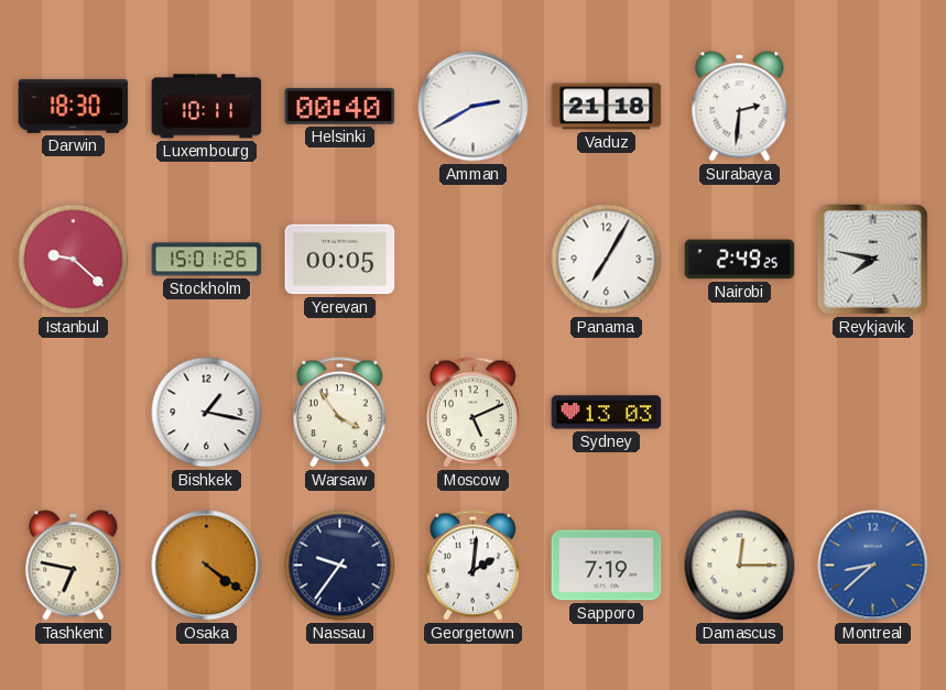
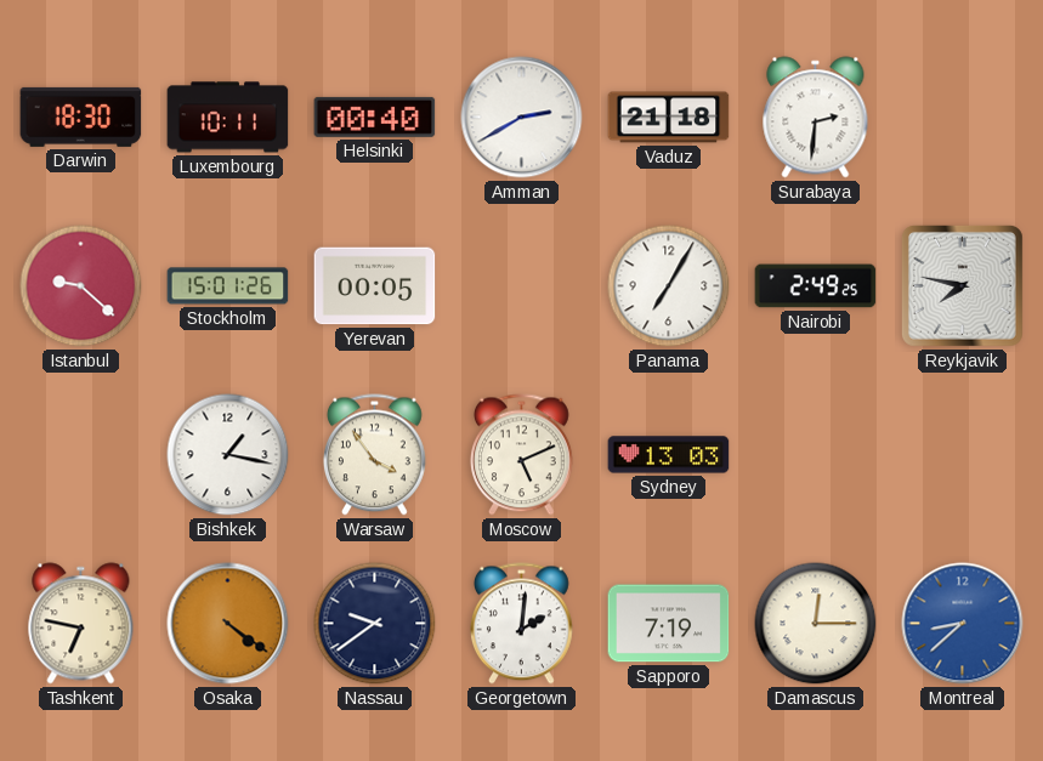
Nassau: 9:36 -> 9:39
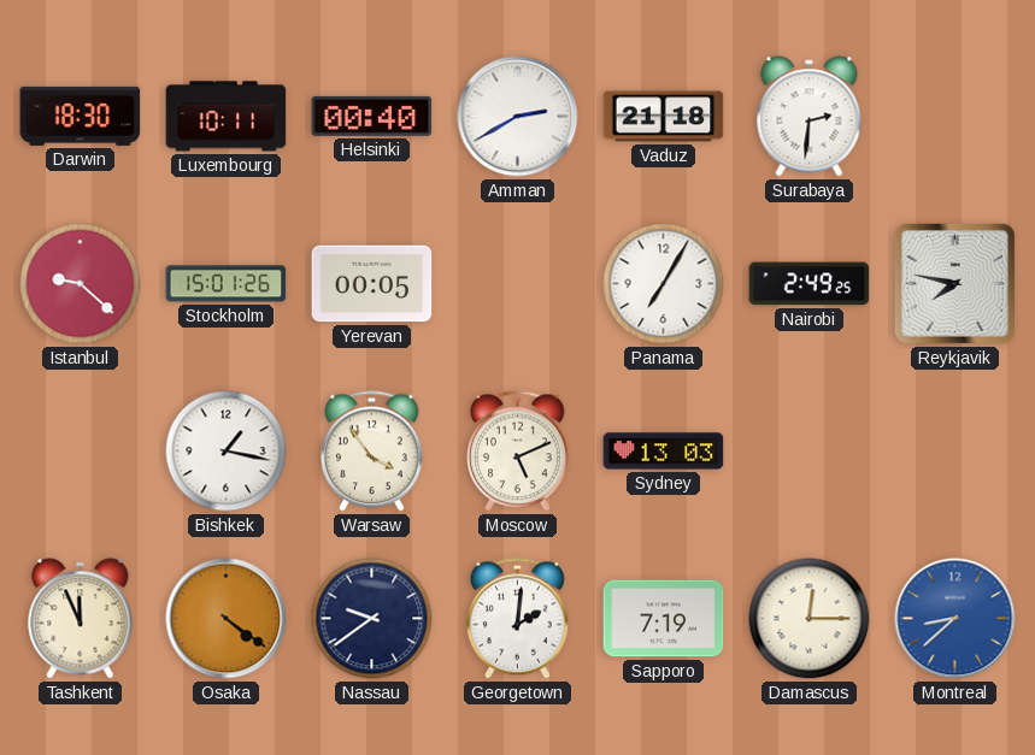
Tashkent: 6:47 -> 11:56
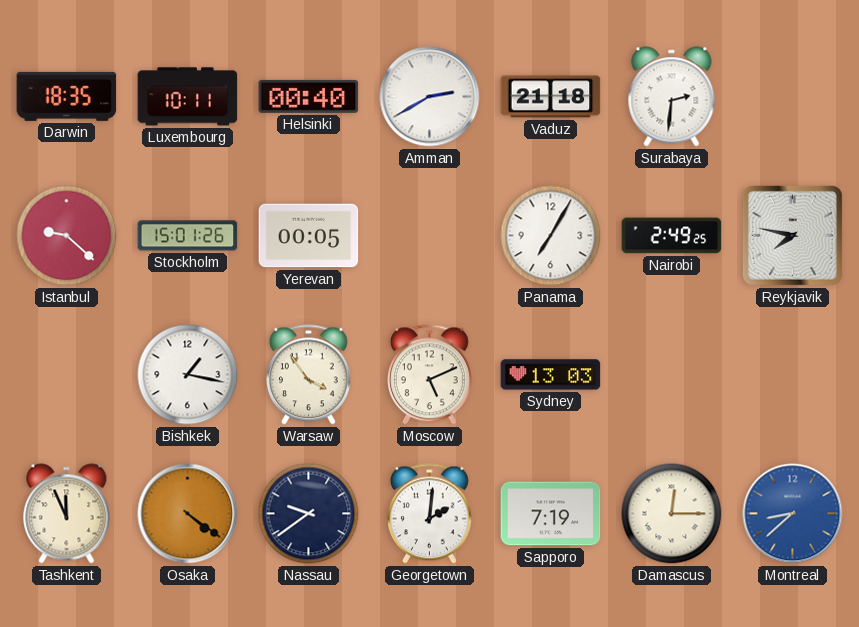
Darwin: 18:30 -> 18:35
